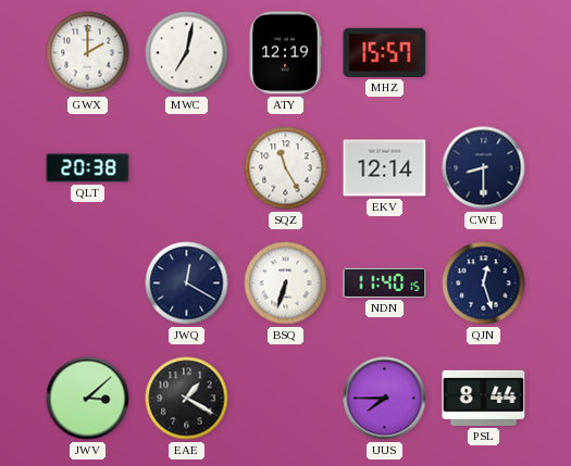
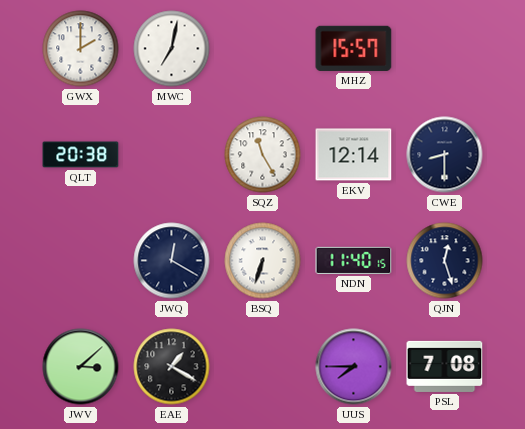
ATY: 12:19 -> none
PSL: 8:44 -> 7:08
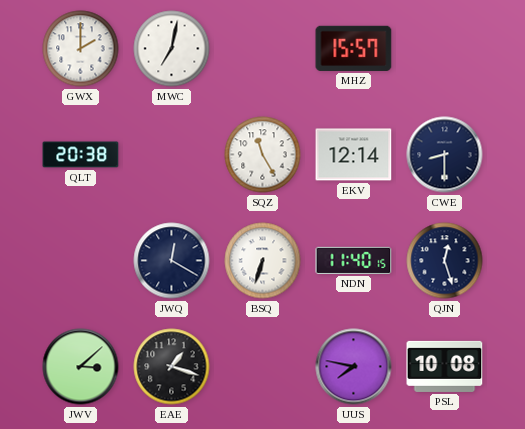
EAE: 1:20 -> 1:18
UUS: 7:45 -> 7:47
PSL: 7:08 -> 10:08
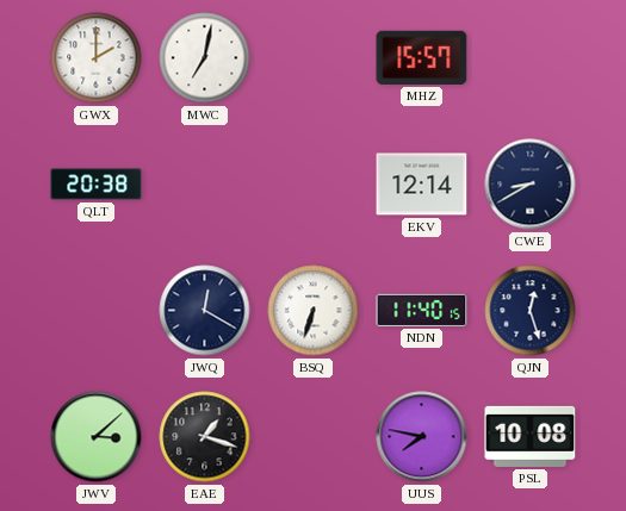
SQZ: 11:25 -> none
CWE: 8:30 -> 8:40
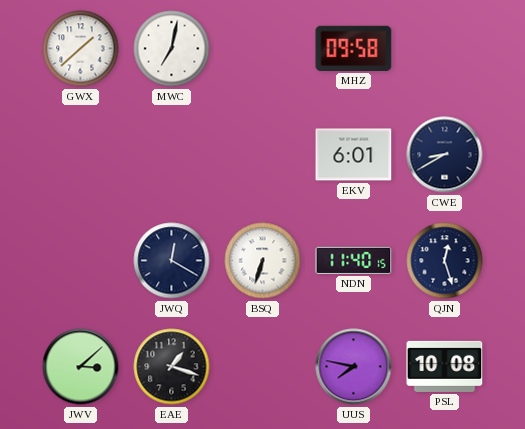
GWX: 2:00 -> 1:38
MHZ: 15:57 -> 09:58
QLT: 20:38 -> none
EKV: 12:14 -> 6:01
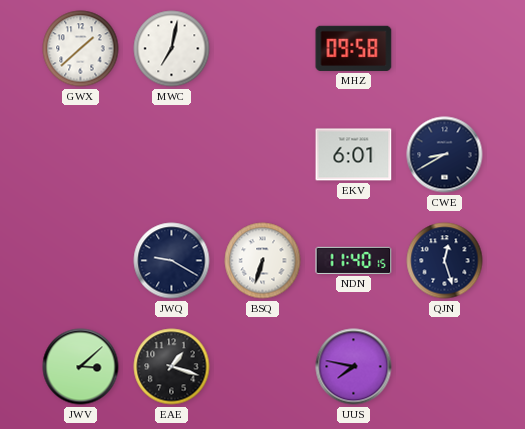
JWQ: 12:20 -> 9:20
PSL: 10:08 -> none
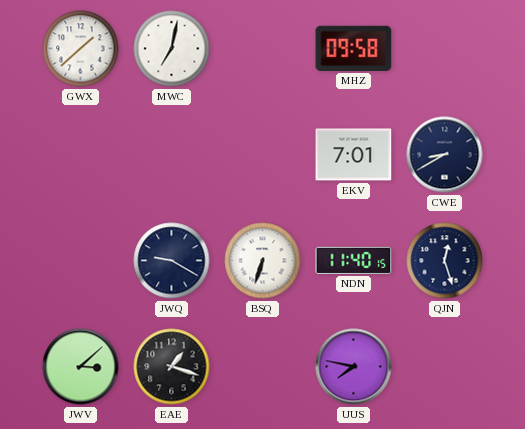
EKV: 6:01 -> 7:01
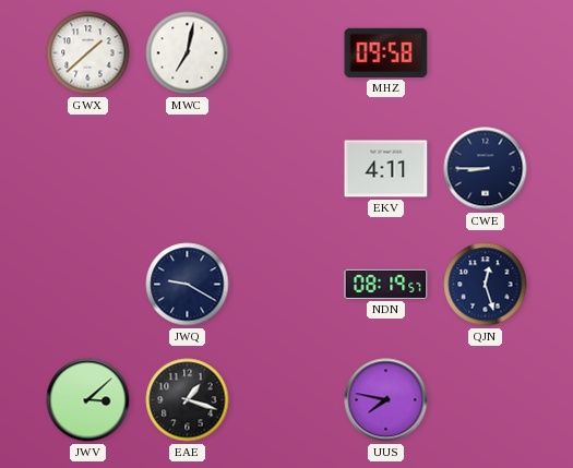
EKV: 7:01 -> 4:11
CWE: 8:40 -> 8:45
BSQ: 6:33 -> none
NDN: 11:40 -> 08:19
